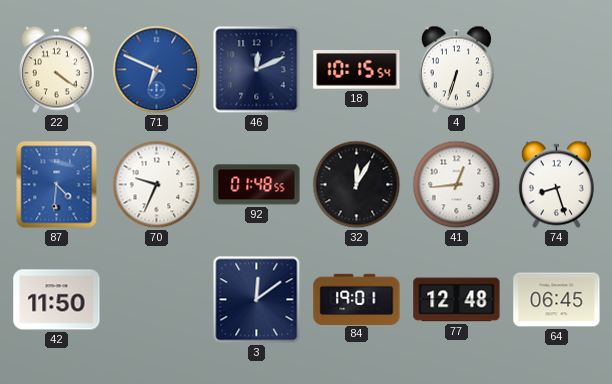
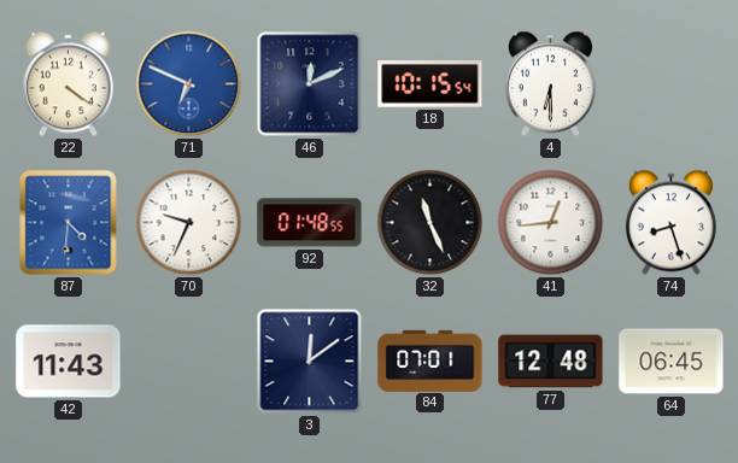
4: 6:33 -> 6:30
32: 12:05 -> 11:26
42: 11:50 -> 11:43
84: 19:01 -> 07:01
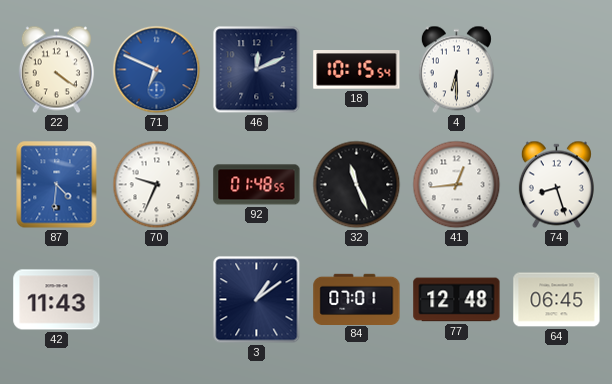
3: 12:09 -> 1:09
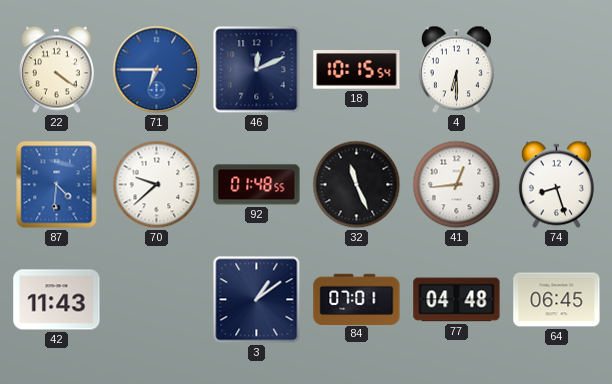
71: 6:49 -> 6:45
70: 9:34 -> 9:38
77: 12:48 -> 04:48
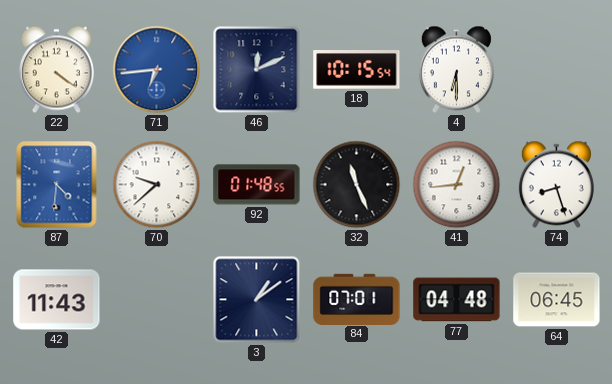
71: 6:45 -> 6:44
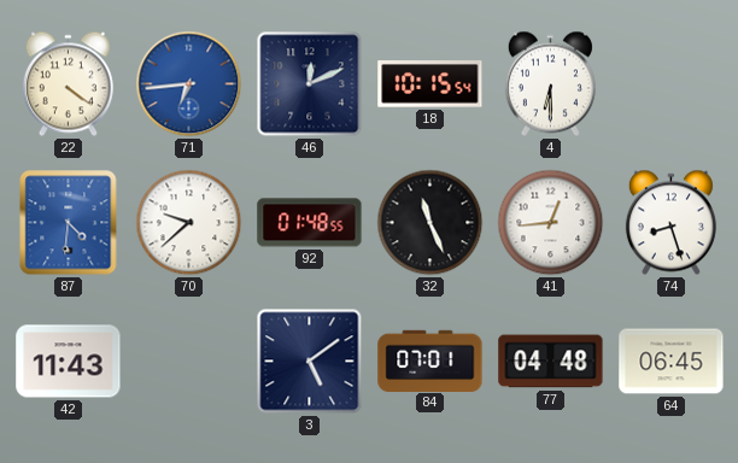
3: 1:09 -> 5:09
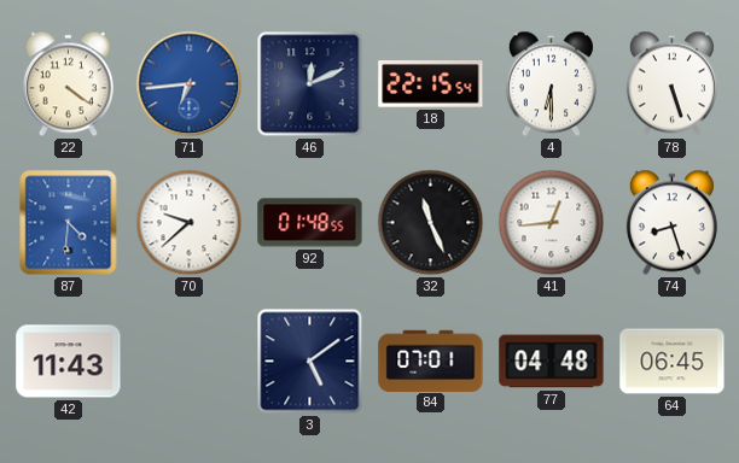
18: 10:15 -> 22:15
78: none -> 5:27
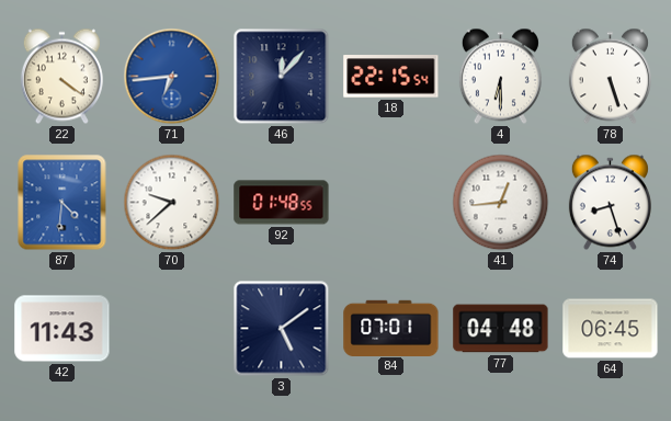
46: 12:11 -> 12:07
32: 11:26 -> none
